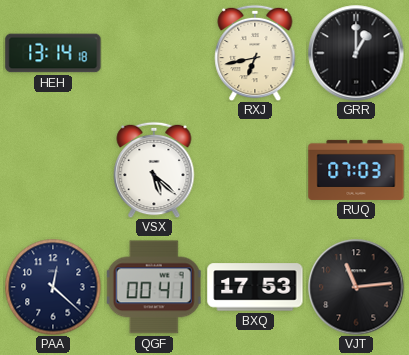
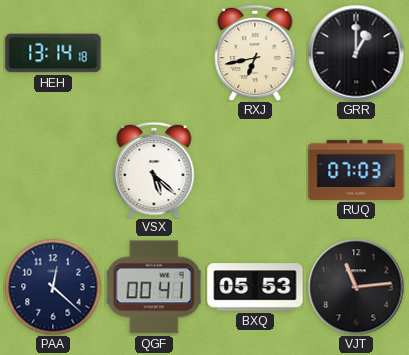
BXQ: 17:53 -> 05:53
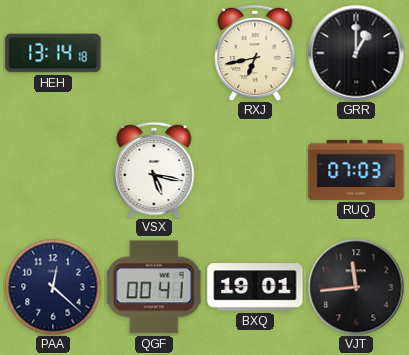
VSX: 5:22 -> 5:17
BXQ: 05:53 -> 19:01
VJT: 11:14 -> 11:44
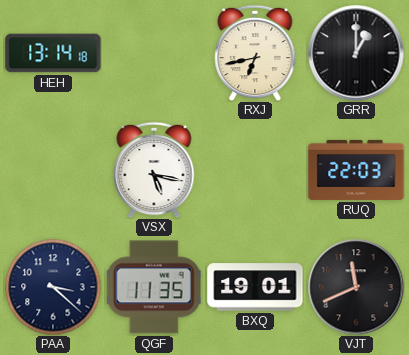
RUQ: 07:03 -> 22:03
PAA: 12:22 -> 3:22
QGF: 00:41 -> 11:35
VJT: 11:44 -> 11:41
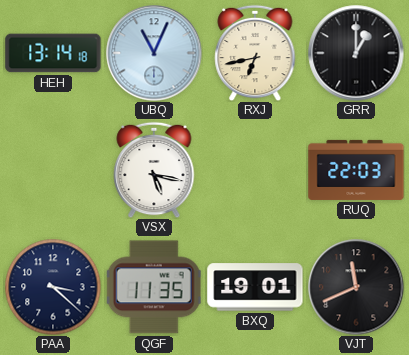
UBQ: none -> 11:04
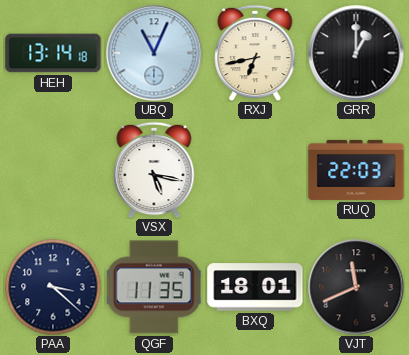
BXQ: 19:01 -> 18:01
